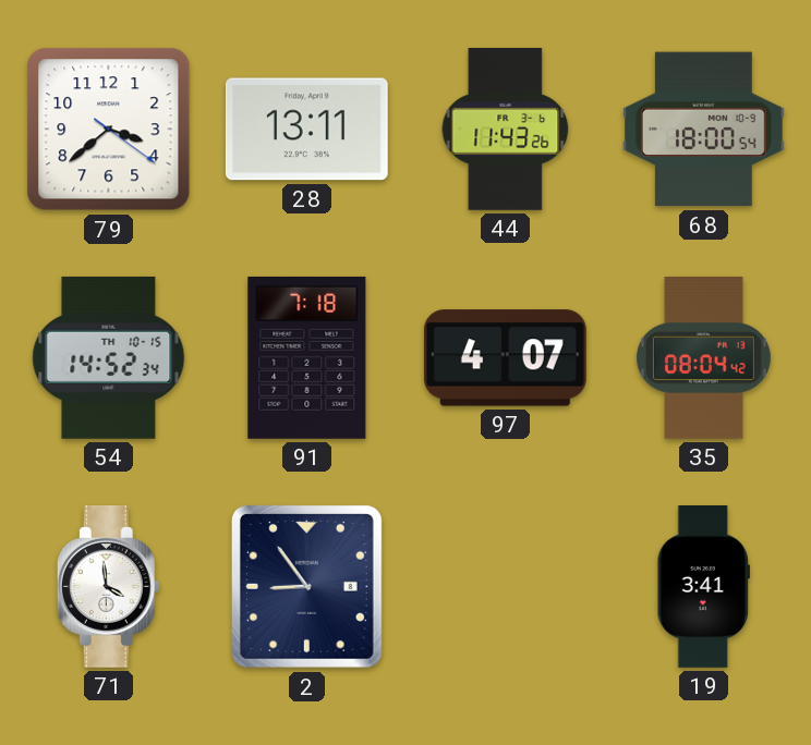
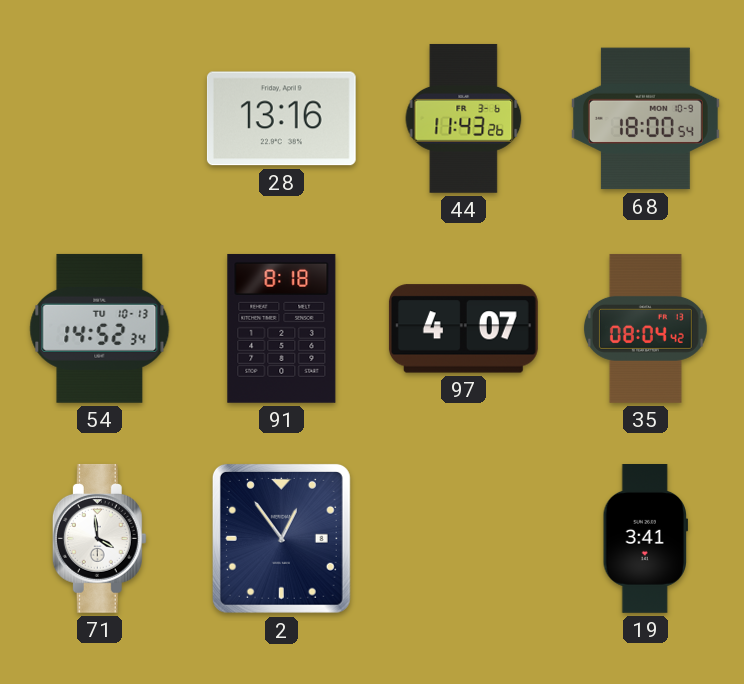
79: 3:38 -> none
28: 13:11 -> 13:16
54 date: TH 10-15 -> TU 10-13
91: 7:18 -> 8:18
2: 8:54 -> 12:54
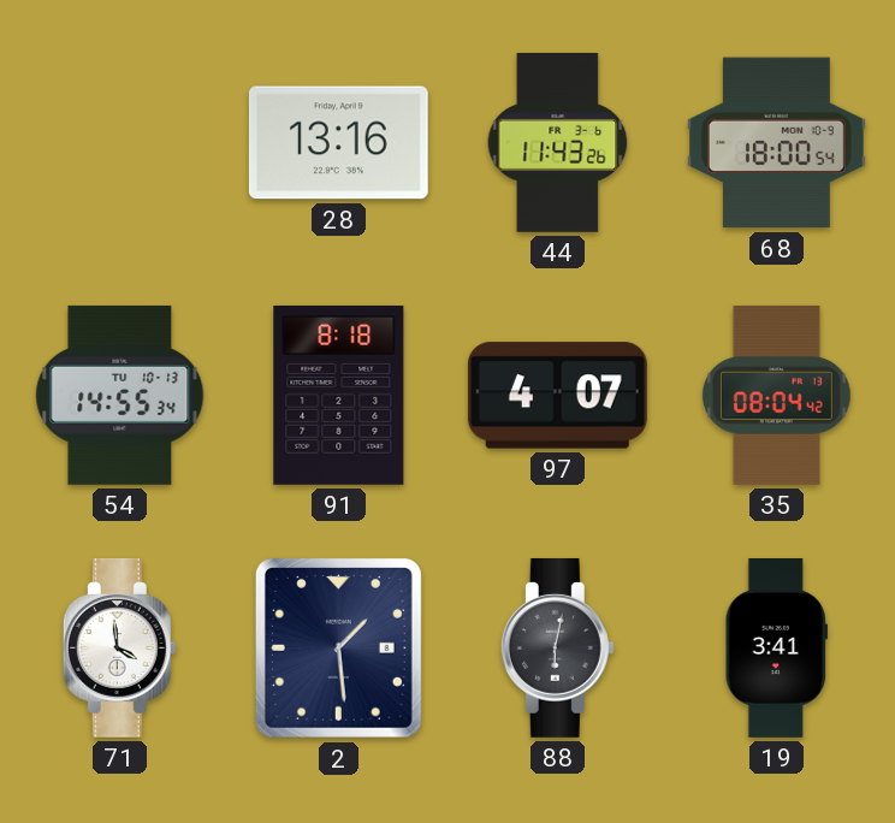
54: 14:52 -> 14:55
2: 12:54 -> 1:29
88: none -> 6:02
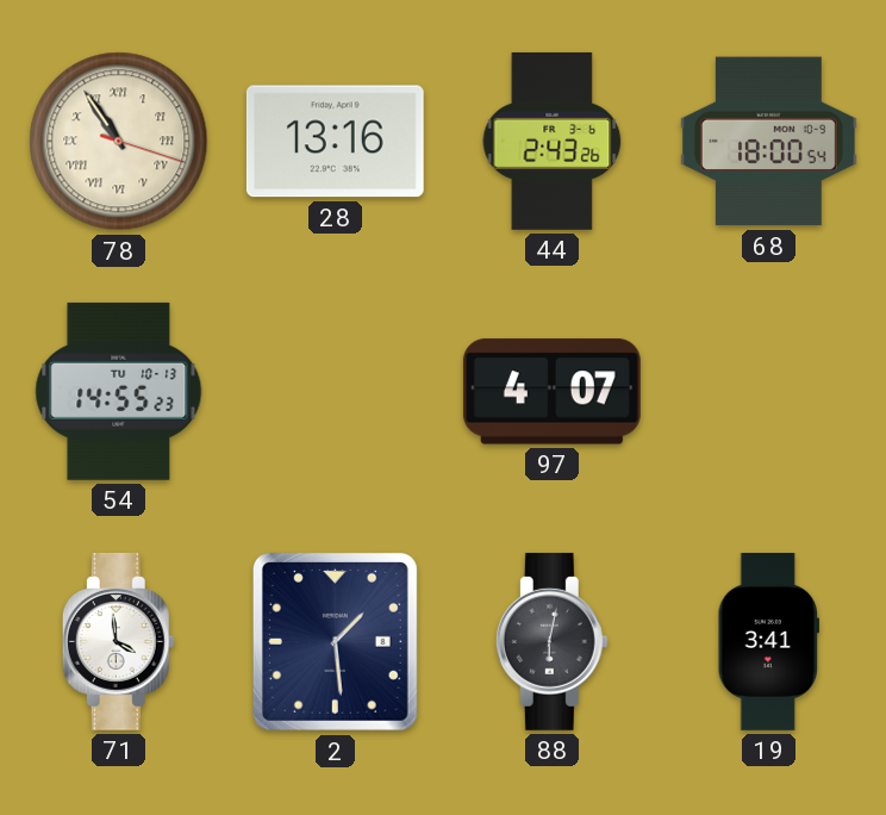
78: none -> 10:54
44: 11:43 -> 2:43
54: 14:55:34 -> 14:55:23
91: 8:18 -> none
35: 08:04 -> none
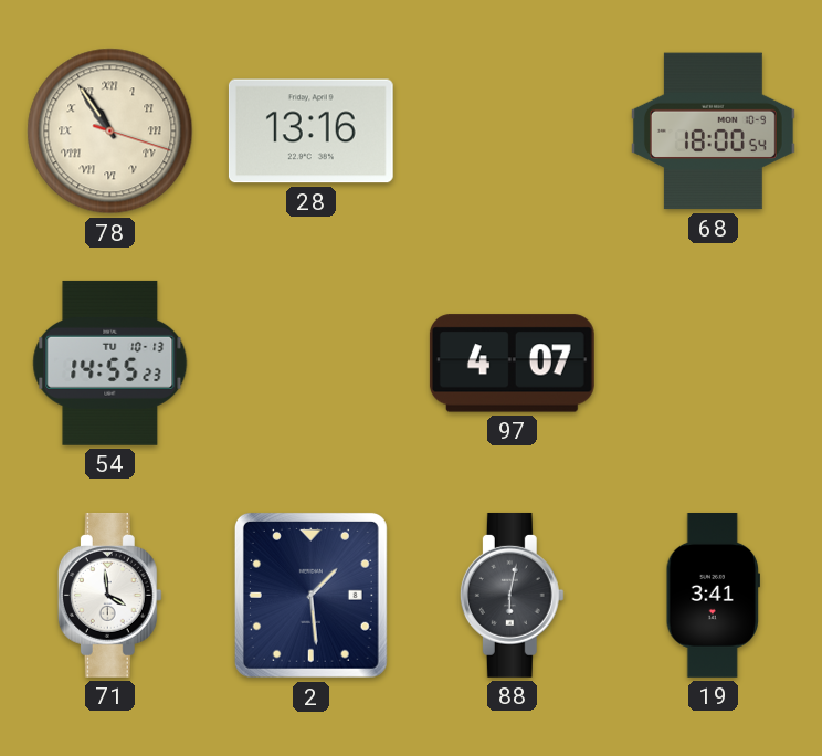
44: 2:43 -> none
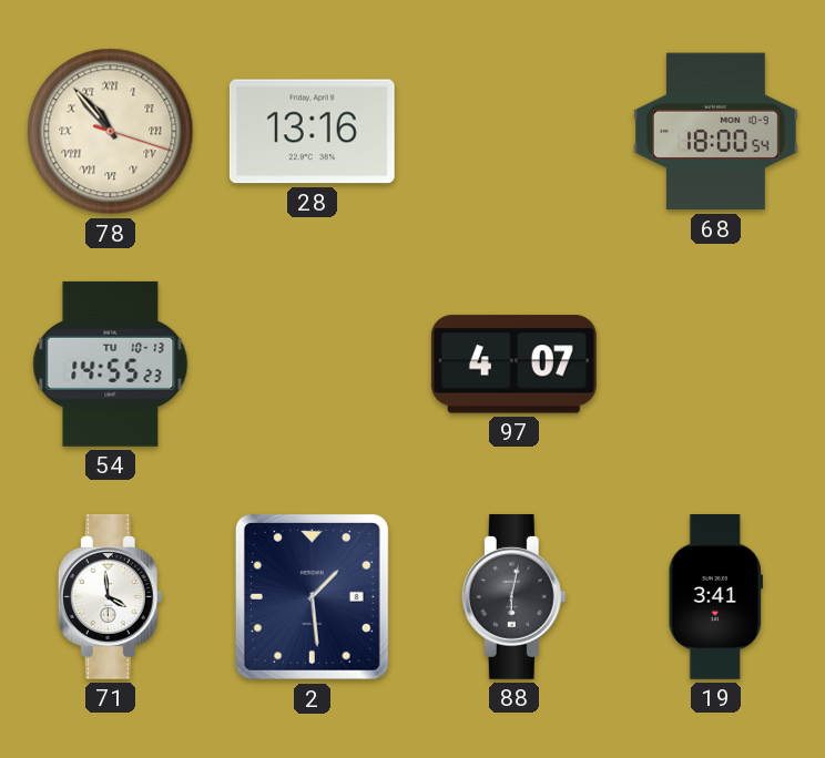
78: 10:54 -> 10:53
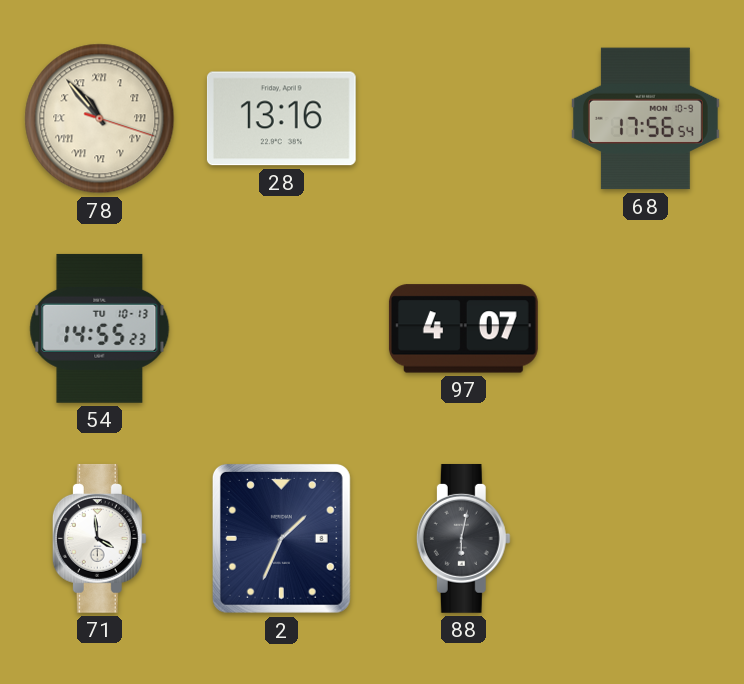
68: 18:00 -> 17:56
2: 1:29 -> 1:34
19: 3:41 -> none
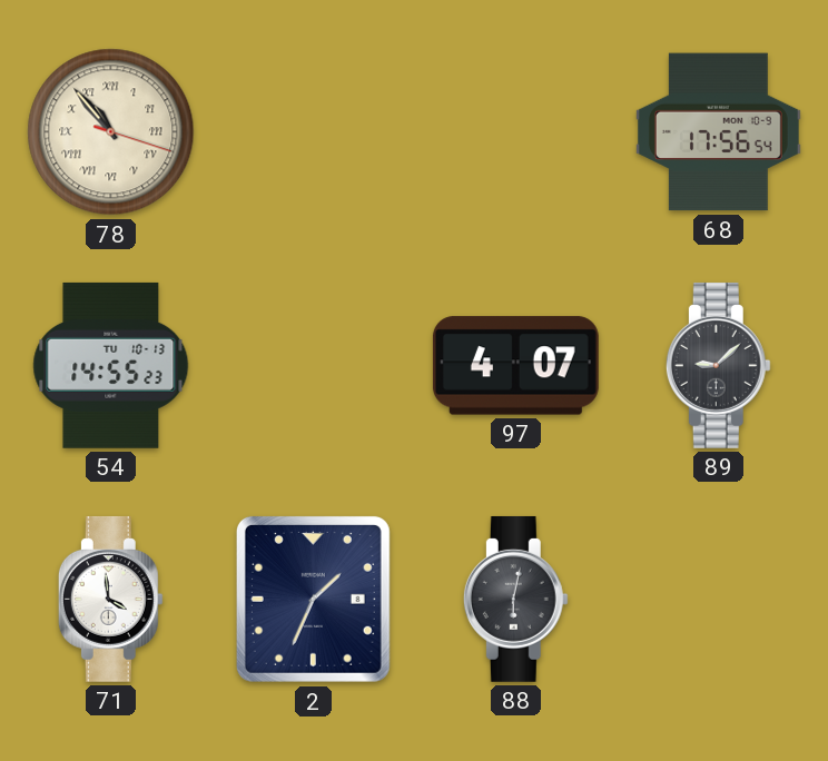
28: 13:16 -> none
89: none -> 9:08
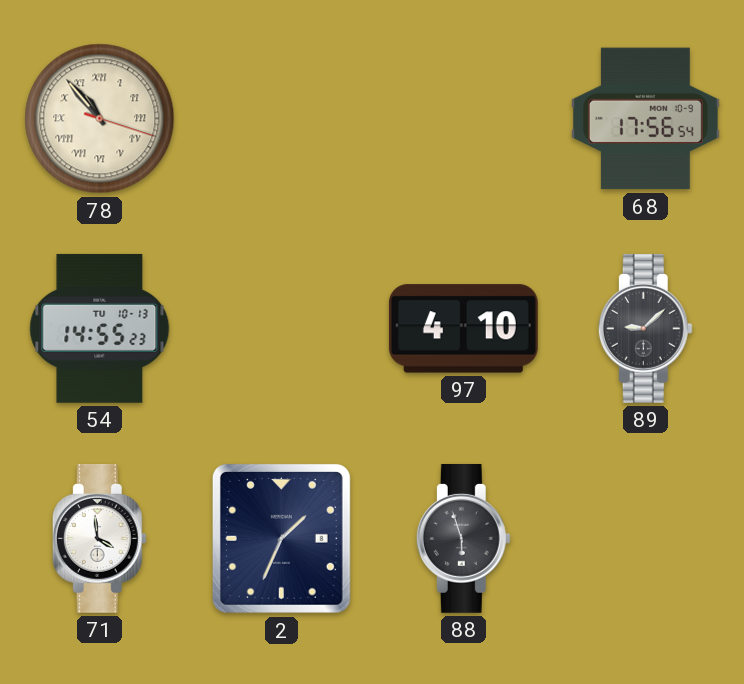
97: 4:07 -> 4:10
88: 6:02 -> 5:57
